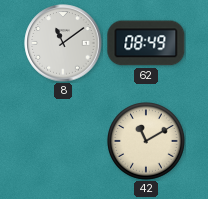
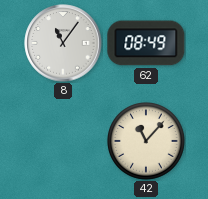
8: 11:09 -> 11:06
42: 11:10 -> 11:07
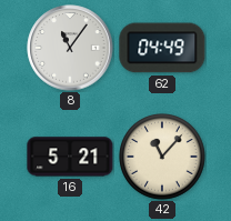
62: 08:49 -> 04:49
16: none -> 5:21
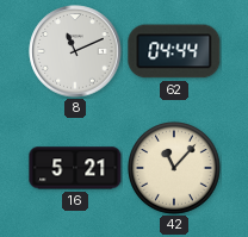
8: 11:06 -> 11:11
62: 04:49 -> 04:44
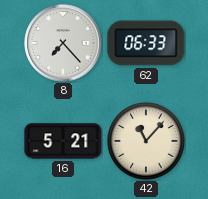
8: 11:11 -> 7:23
62: 04:44 -> 06:33
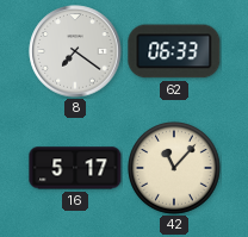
8: 7:23 -> 7:21
16: 5:21 -> 5:17
